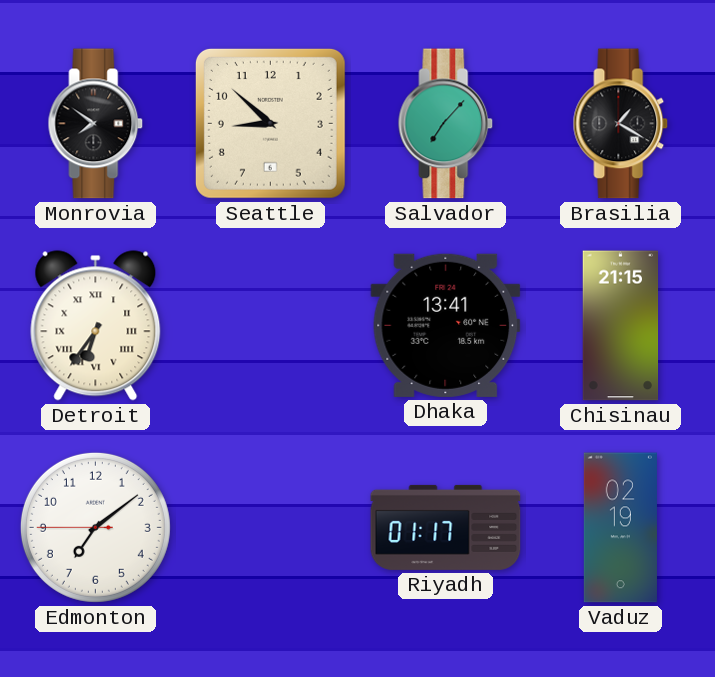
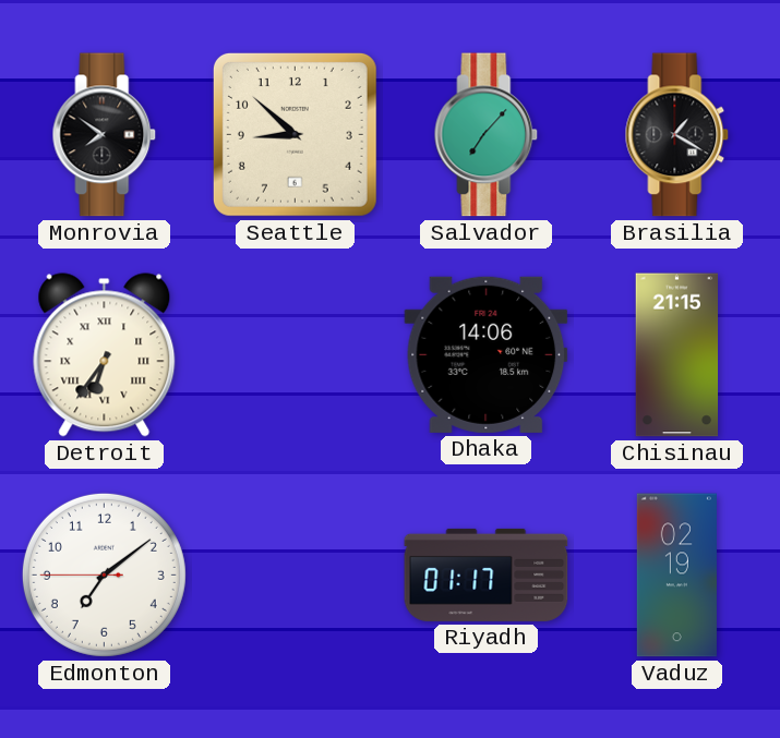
Dhaka: 13:41 -> 14:06
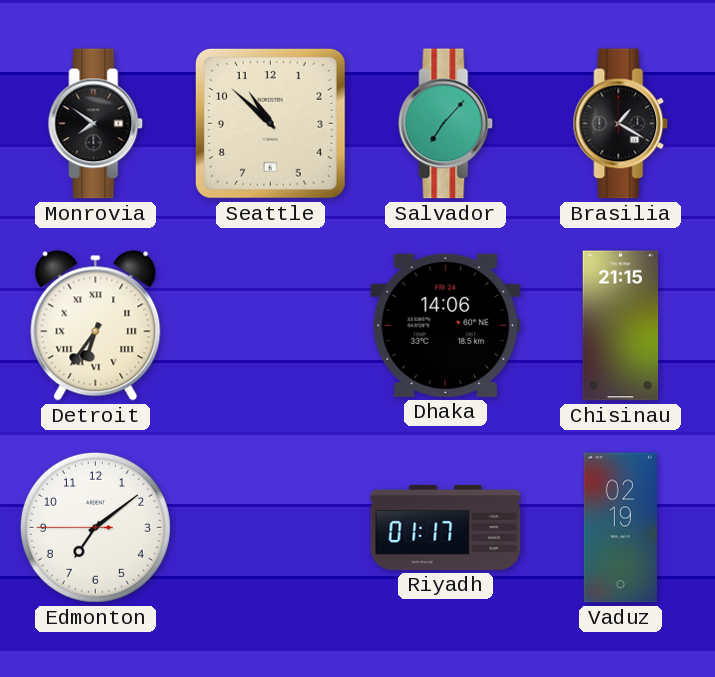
Seattle: 8:52 -> 10:52
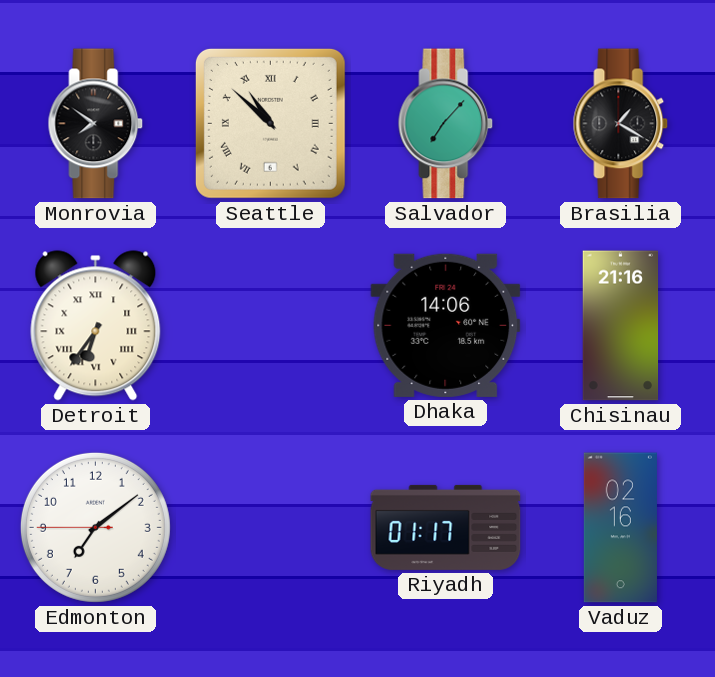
Seattle numerals: Arabic -> Roman
Chisinau: 21:15 -> 21:16
Vaduz: 02:19 -> 02:16
